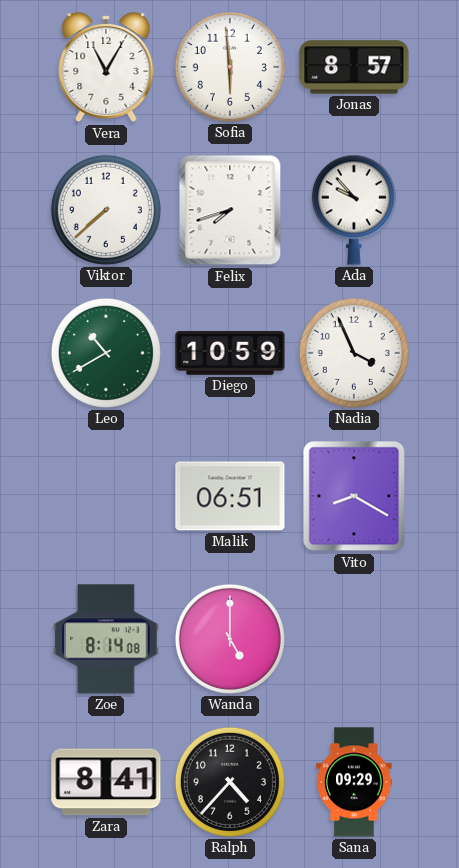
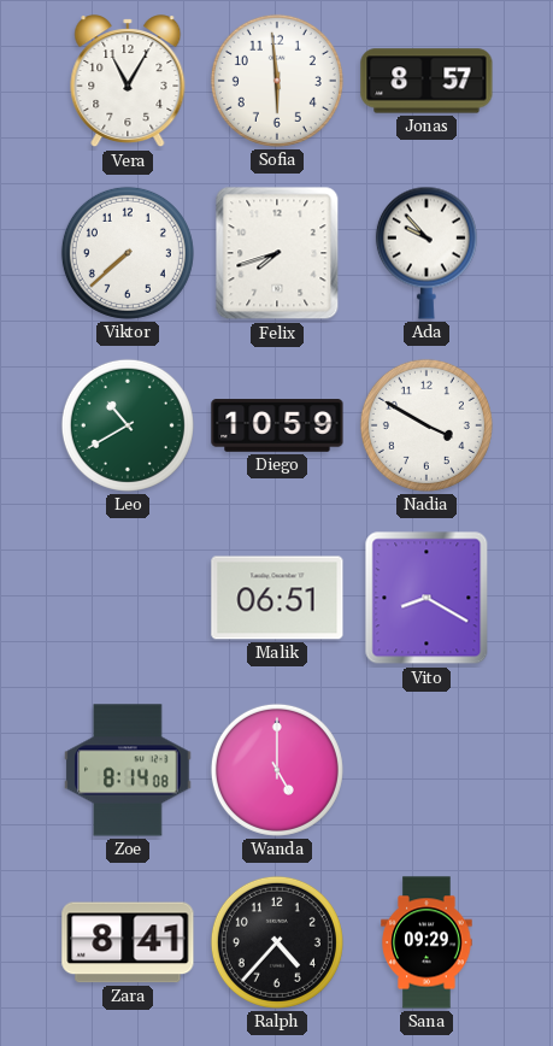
Nadia: 3:56 -> 3:50
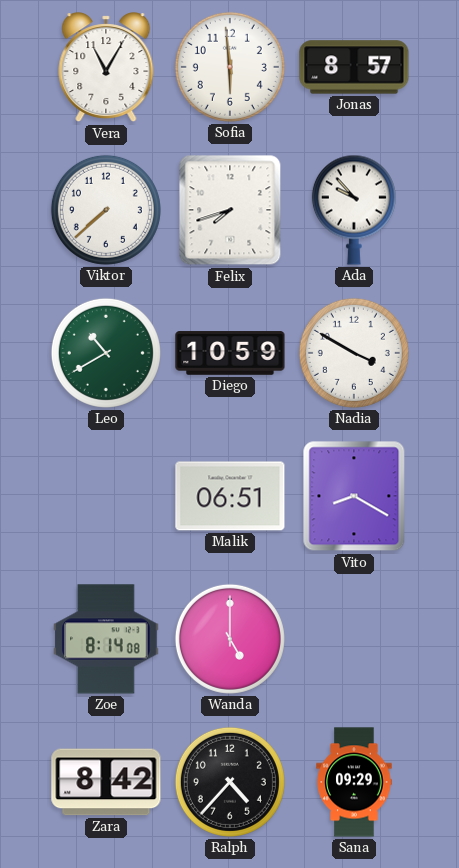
Zara: 8:41 -> 8:42
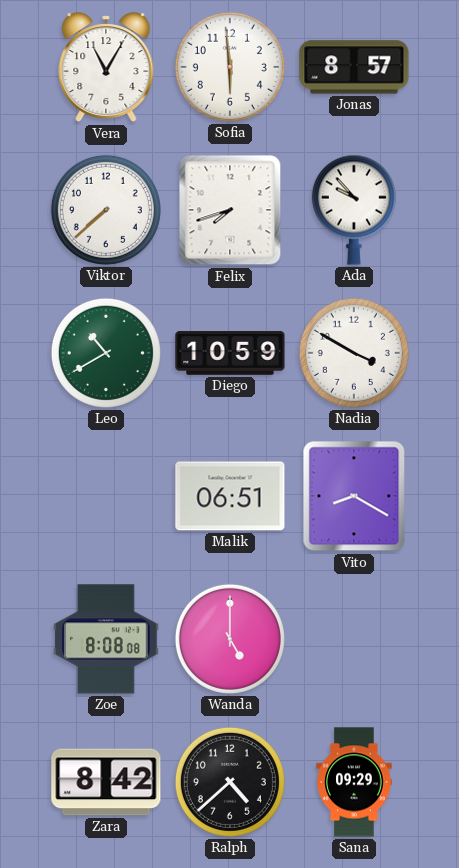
Zoe: 8:14 -> 8:08
Ralph: 4:37 -> 4:38
